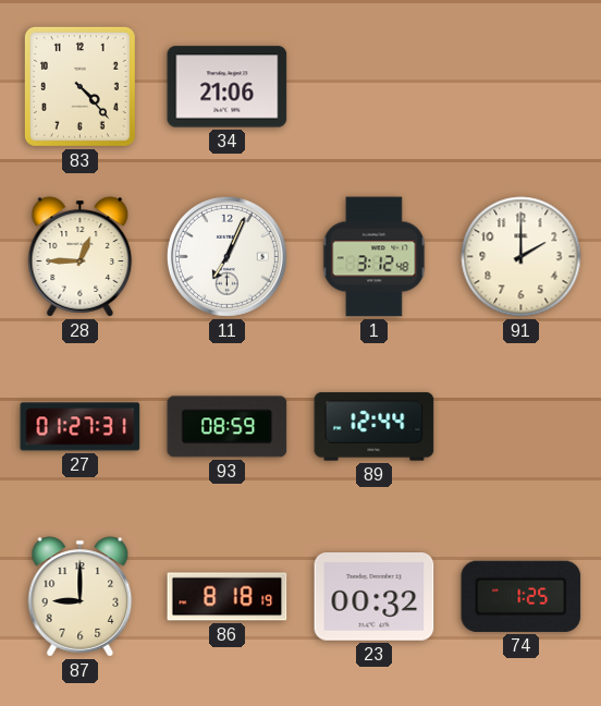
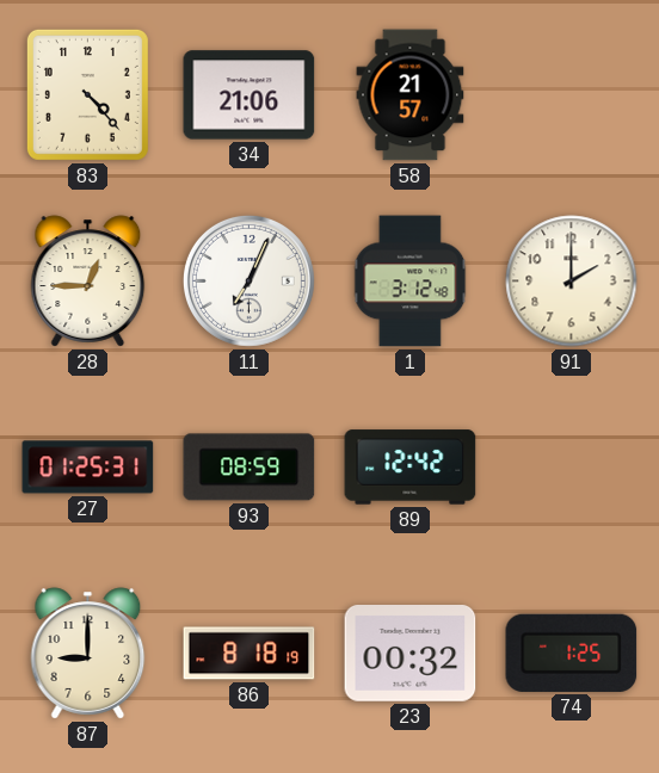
58: none -> 21:57
27: 01:27 -> 01:25
89: 12:44 -> 12:42
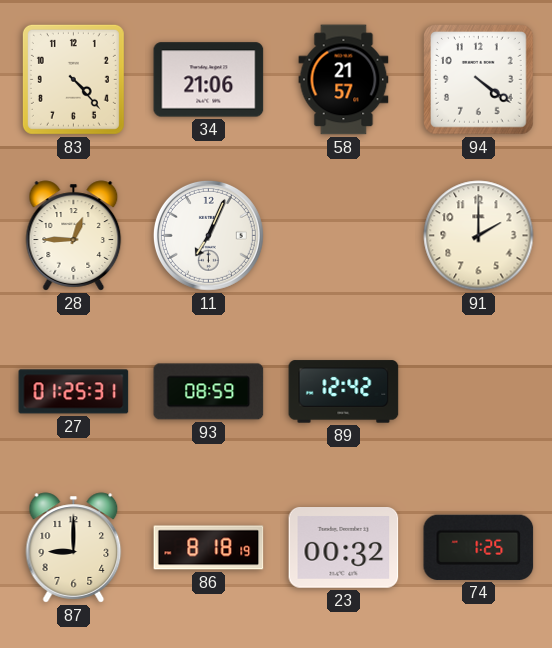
94: none -> 4:21
1: 3:12 -> none
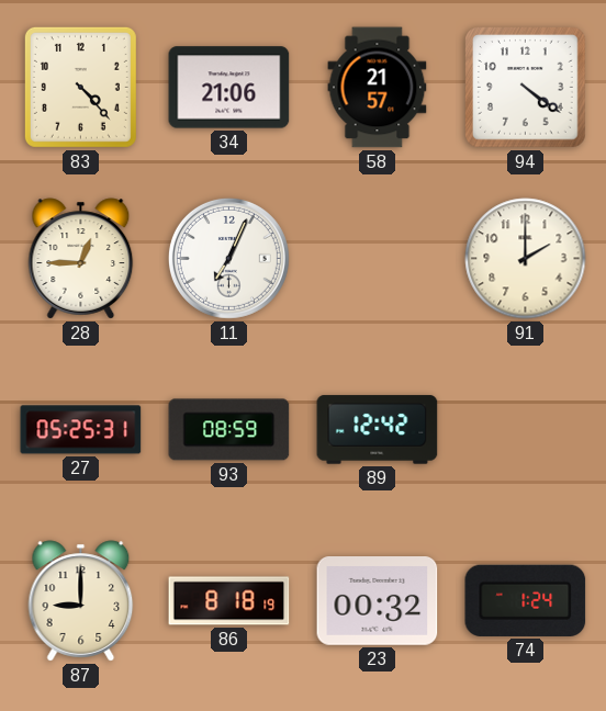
27: 01:25 -> 05:25
74: 1:25 -> 1:24
